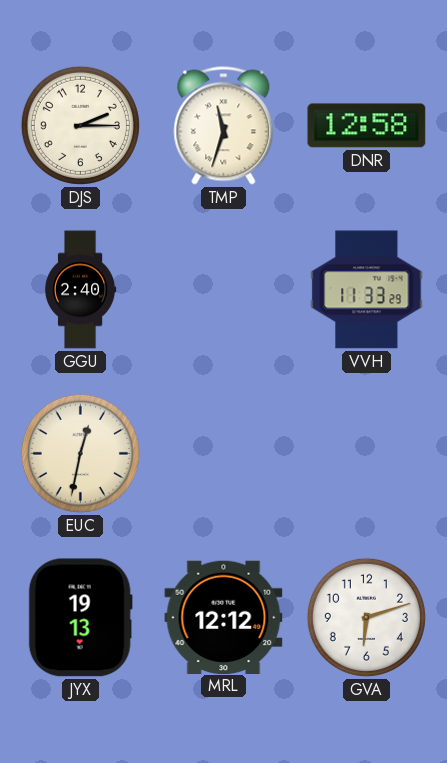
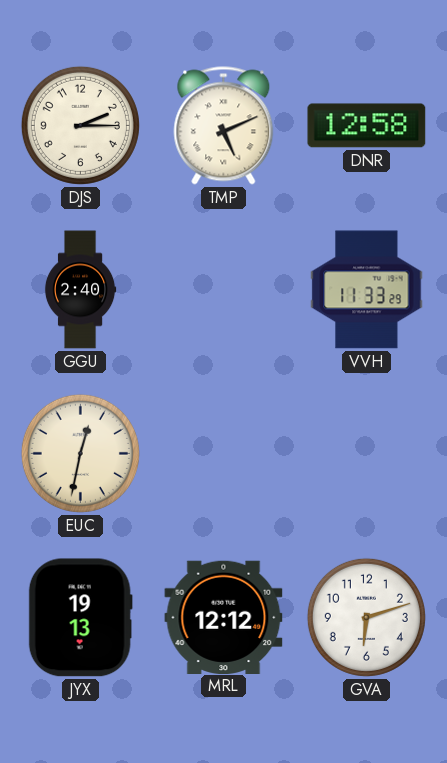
TMP: 11:33 -> 5:11
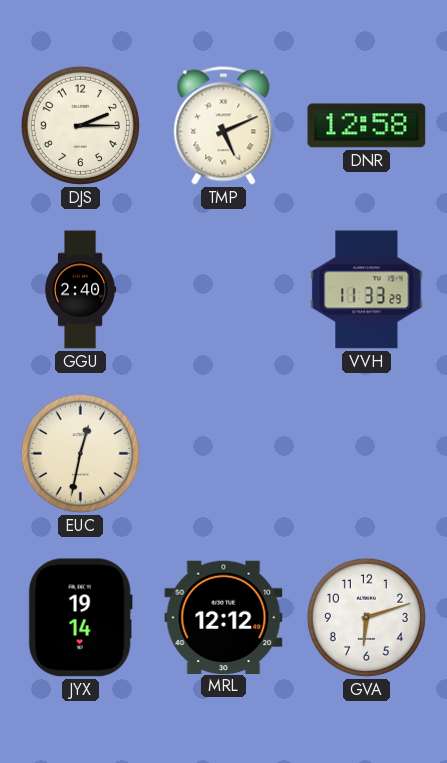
JYX: 19:13 -> 19:14
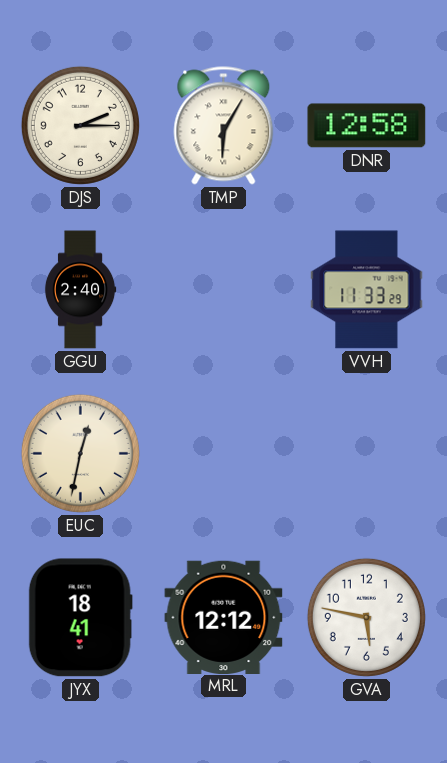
TMP: 5:11 -> 6:05
JYX: 19:14 -> 18:41
GVA: 6:12 -> 5:47
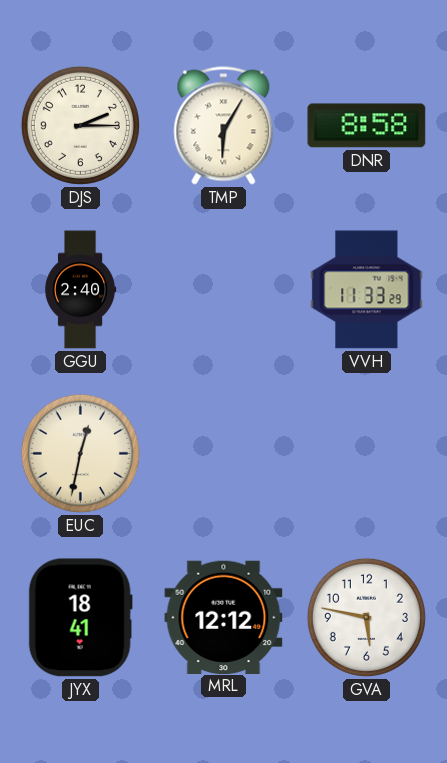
DNR: 12:58 -> 8:58
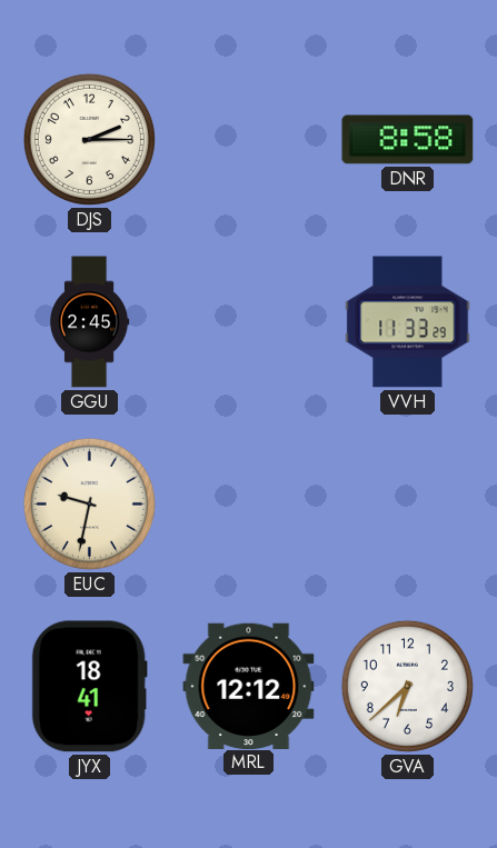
TMP: 6:05 -> none
GGU: 2:40 -> 2:45
EUC: 12:32 -> 9:32
GVA: 5:47 -> 6:38
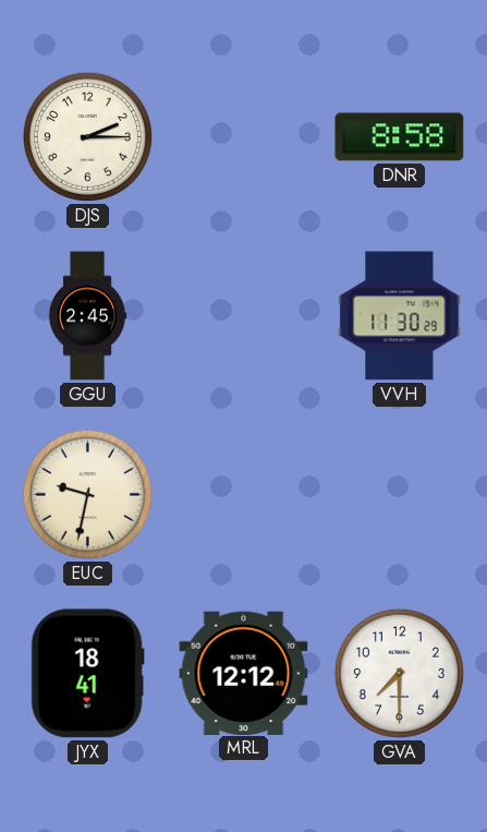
VVH: 11:33 -> 11:30
GVA: 6:38 -> 7:30
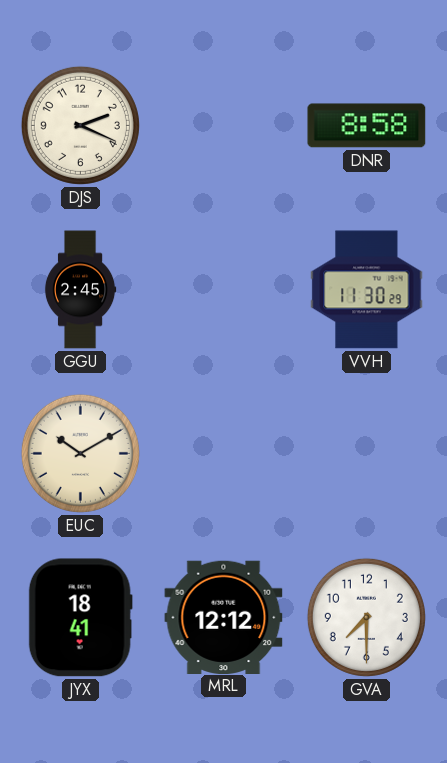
DJS: 2:15 -> 2:19
EUC: 9:32 -> 10:10
